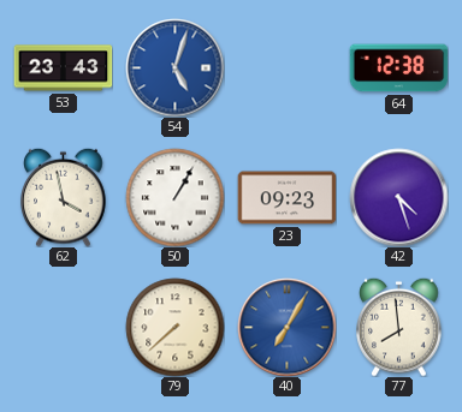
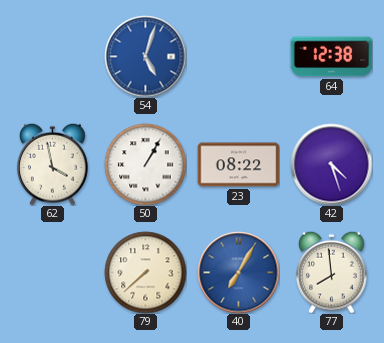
53: 23:43 -> none
23: 09:23 -> 08:22
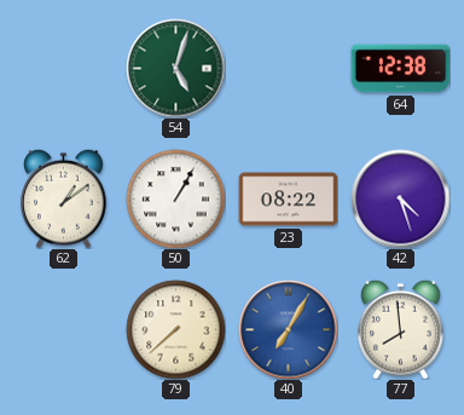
54 dial: blue -> green
62: 3:58 -> 1:09
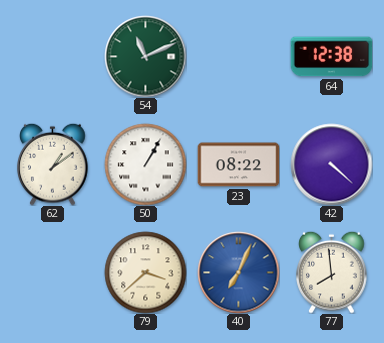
54: 5:03 -> 11:11
42: 4:27 -> 4:22
79: 7:38 -> 3:38
40: 7:05 -> 7:04
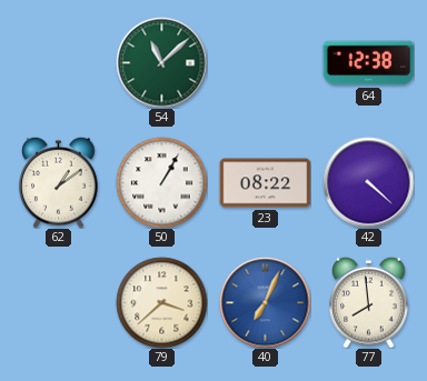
54: 11:11 -> 11:08
